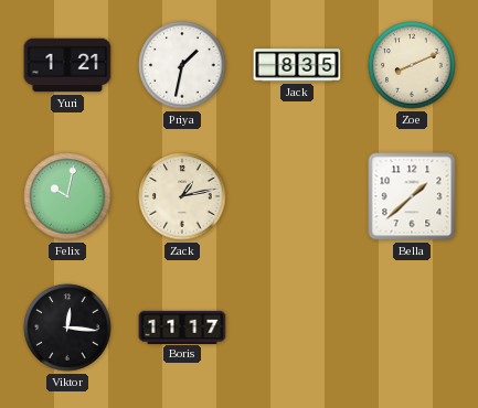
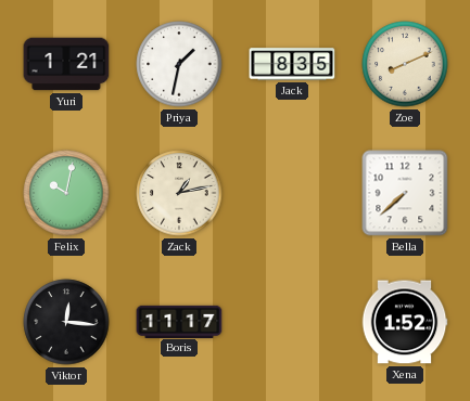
Bella: 1:38 -> 7:38
Xena: none -> 1:52
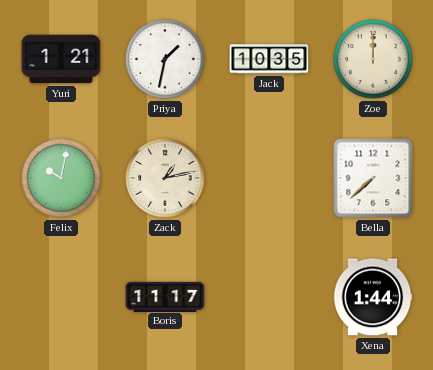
Jack: 8:35 -> 10:35
Zoe: 8:11 -> 12:00
Viktor: 12:16 -> none
Xena: 1:52 -> 1:44
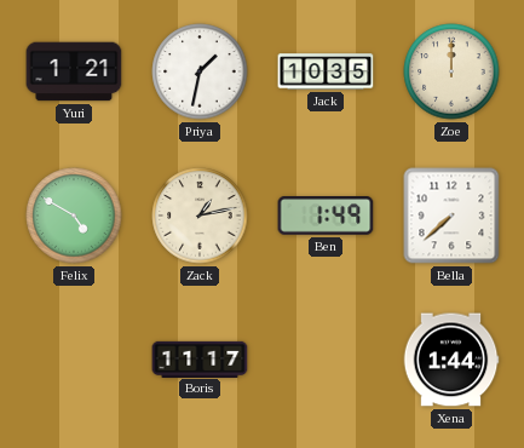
Felix: 10:02 -> 4:50
Ben: none -> 1:49
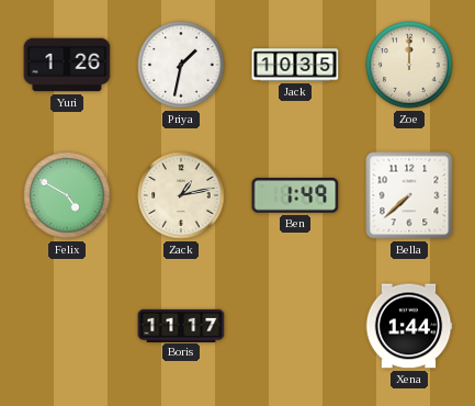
Yuri: 1:21 -> 1:26
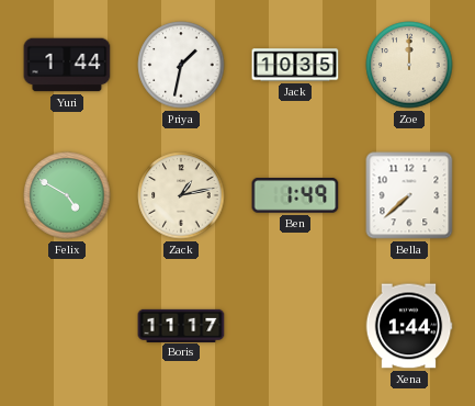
Yuri: 1:26 -> 1:44
